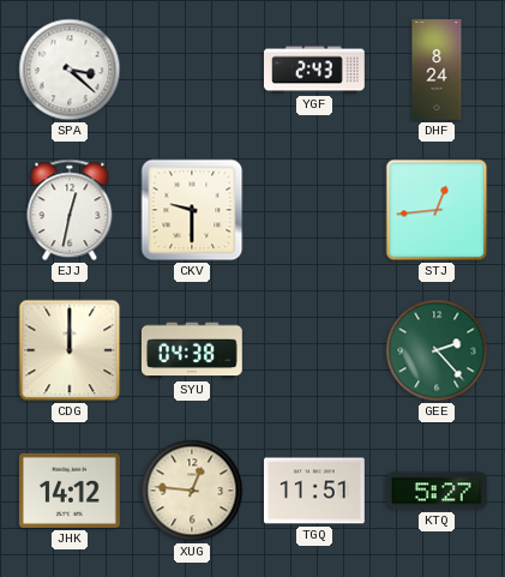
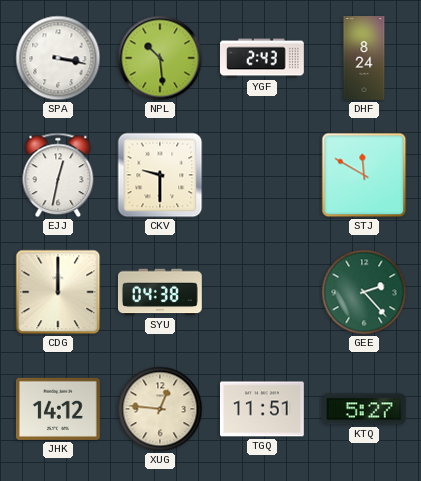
SPA: 3:22 -> 3:17
NPL: none -> 10:29
STJ: 12:44 -> 11:50
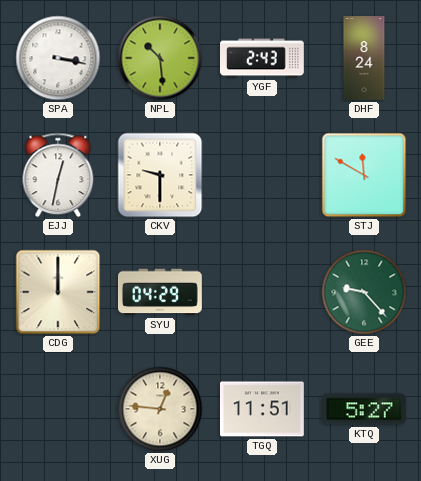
SYU: 04:38 -> 04:29
GEE: 2:23 -> 9:23
JHK: 14:12 -> none
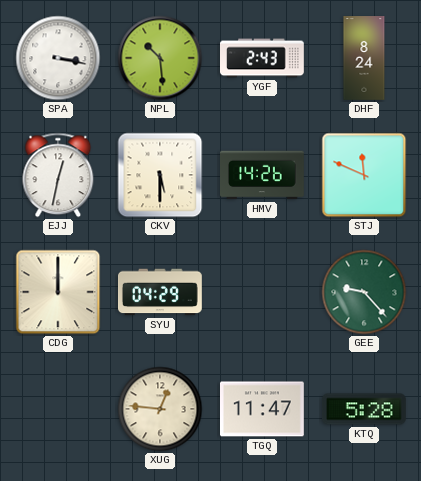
CKV: 9:30 -> 5:30
HMV: none -> 14:26
STJ: 11:50 -> 11:49
TGQ: 11:51 -> 11:47
KTQ: 5:27 -> 5:28
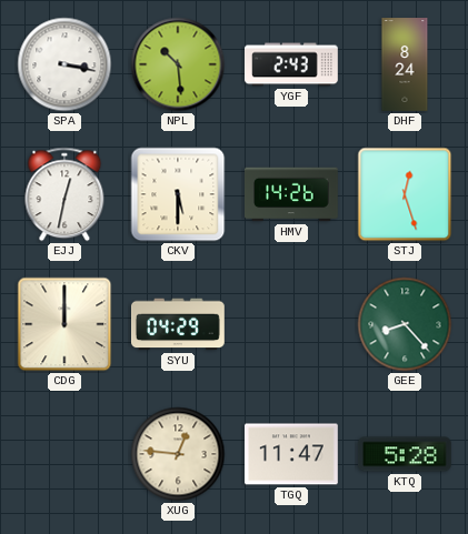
STJ: 11:49 -> 12:27
GEE: 9:23 -> 8:23
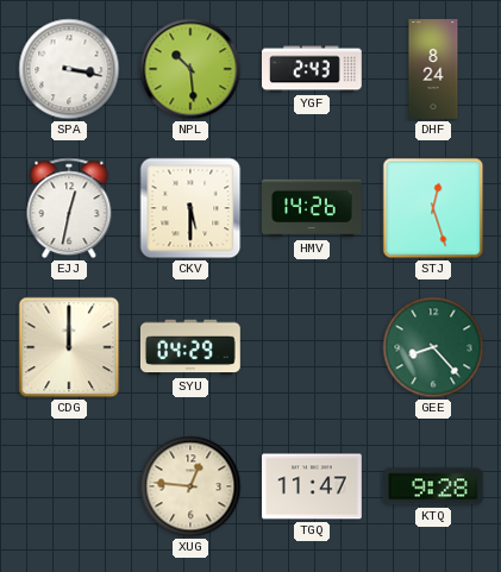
KTQ: 5:28 -> 9:28
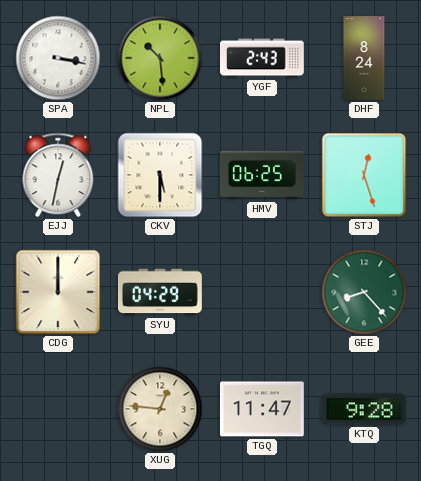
HMV: 14:26 -> 06:25
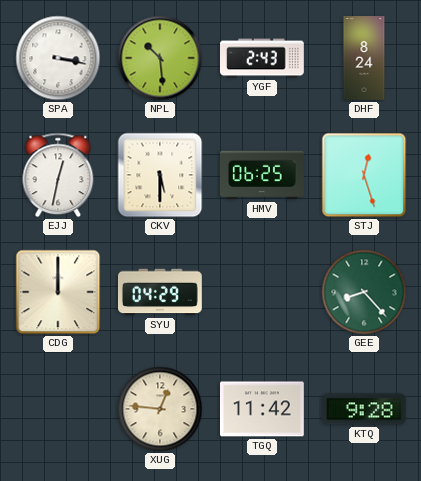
TGQ: 11:47 -> 11:42
